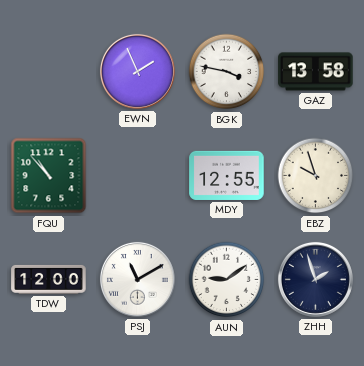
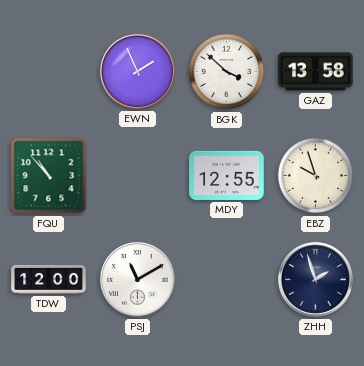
BGK: 3:47 -> 3:52
AUN: 9:09 -> none
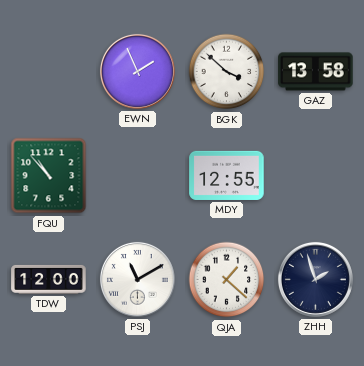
EBZ: 9:57 -> none
QJA: none -> 1:22
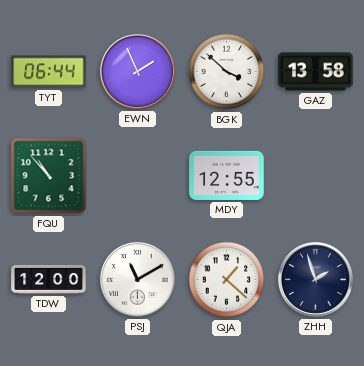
TYT: none -> 06:44
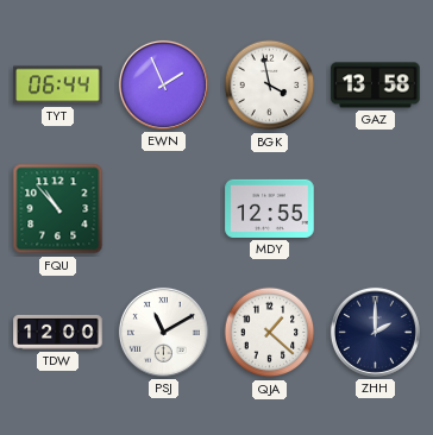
BGK: 3:52 -> 3:58
ZHH: 1:57 -> 2:00
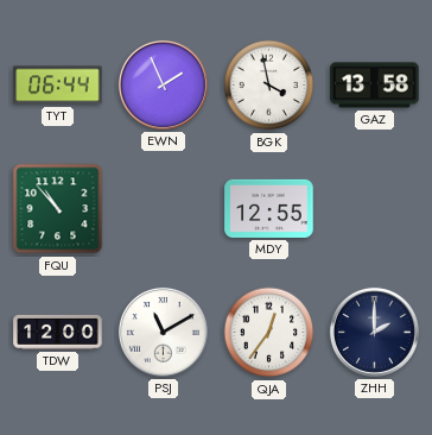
QJA: 1:22 -> 12:36
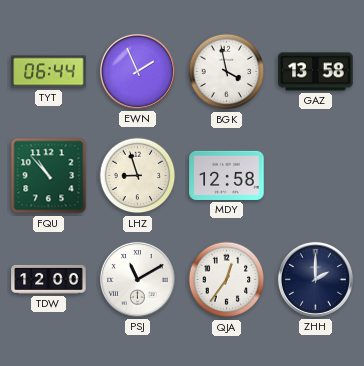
LHZ: none -> 8:57
MDY: 12:55 -> 12:58
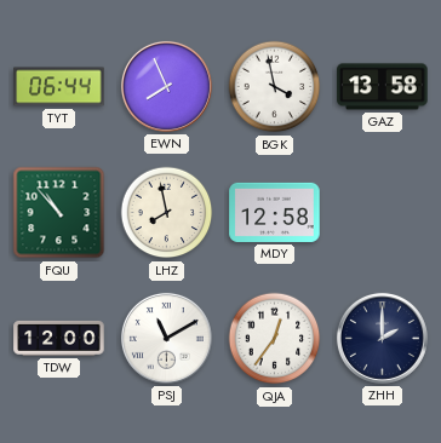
EWN: 1:56 -> 7:56
LHZ: 8:57 -> 7:58
